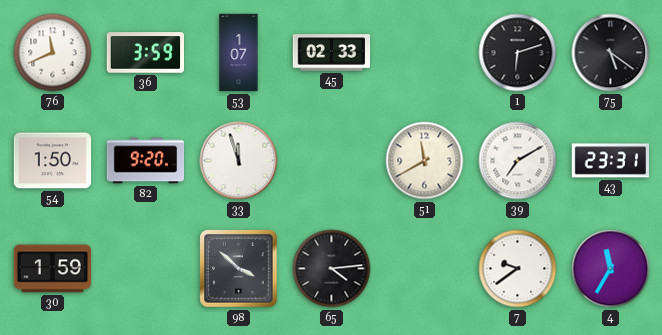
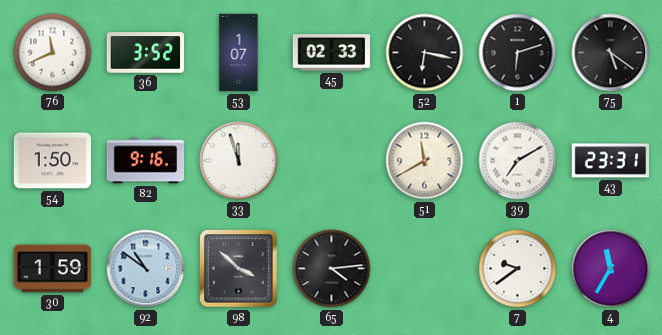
36: 3:59 -> 3:52
52: none -> 6:17
82: 9:20 -> 9:16
92: none -> 10:51
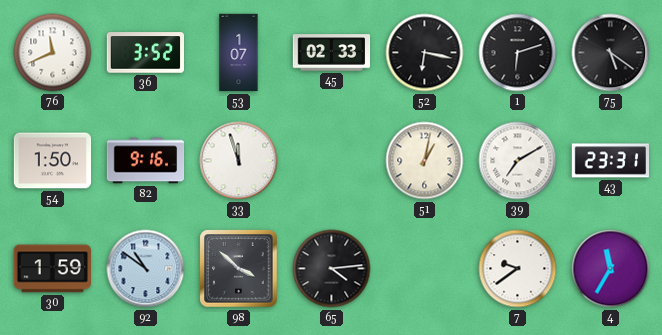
51: 11:40 -> 1:02
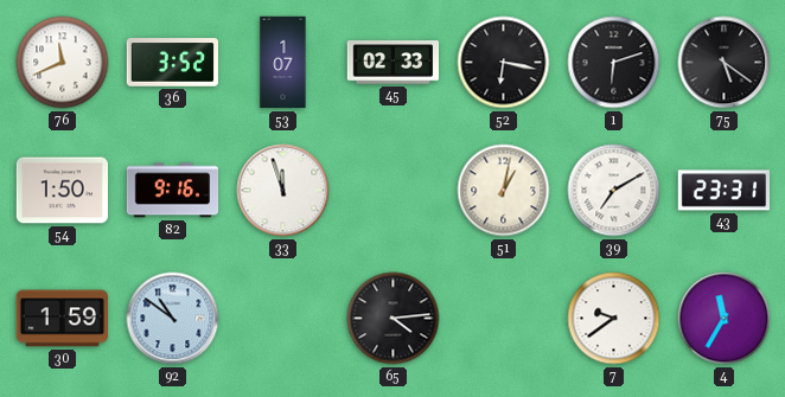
98: 3:52 -> none
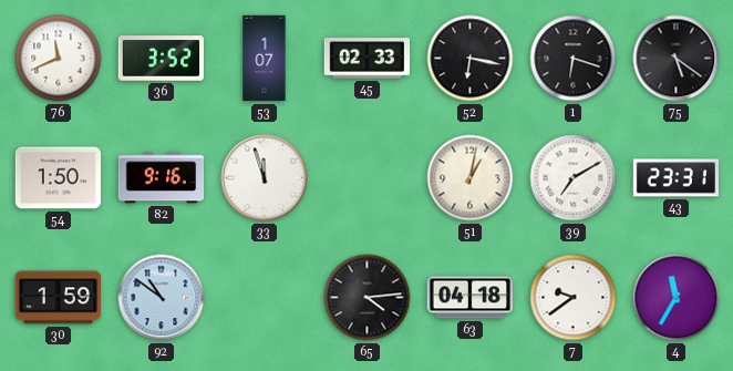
1: 6:12 -> 6:18
63: none -> 04:18
